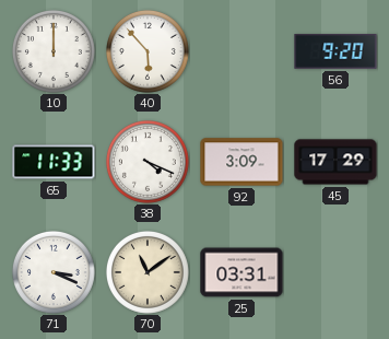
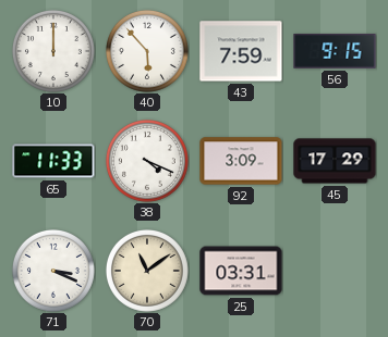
43: none -> 7:59
56: 9:20 -> 9:15
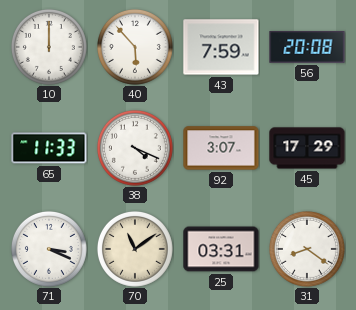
56: 9:15 -> 20:08
92: 3:09 -> 3:07
31: none -> 8:21
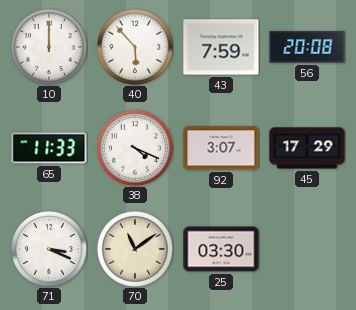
25: 03:31 -> 03:30
31: 8:21 -> none
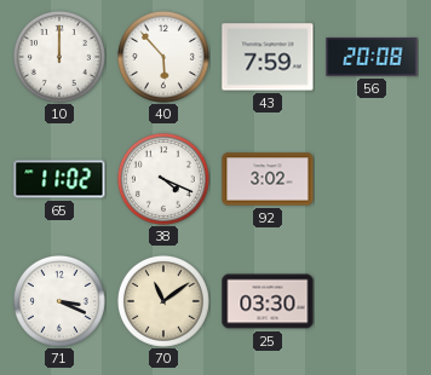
65: 11:33 -> 11:02
92: 3:07 -> 3:02
45: 17:29 -> none
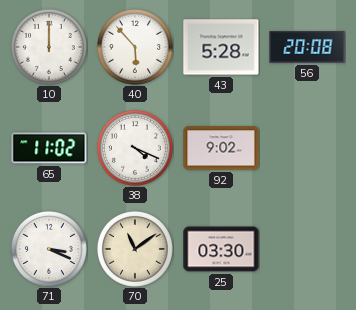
43: 7:59 -> 5:28
92: 3:02 -> 9:02
